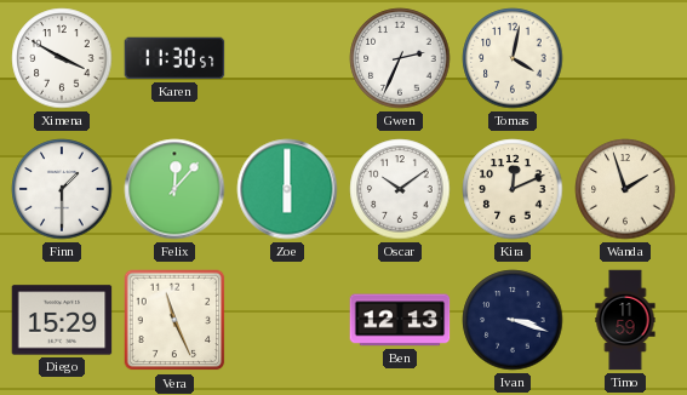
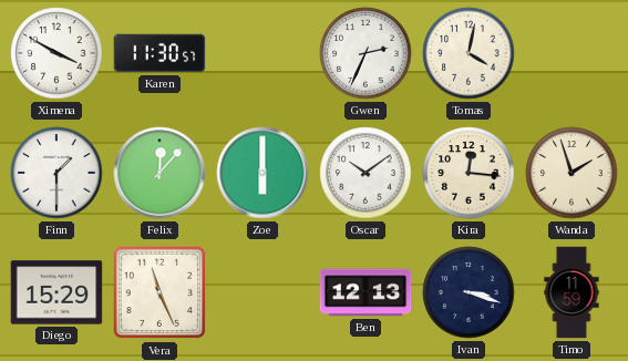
Kira: 12:11 -> 12:16
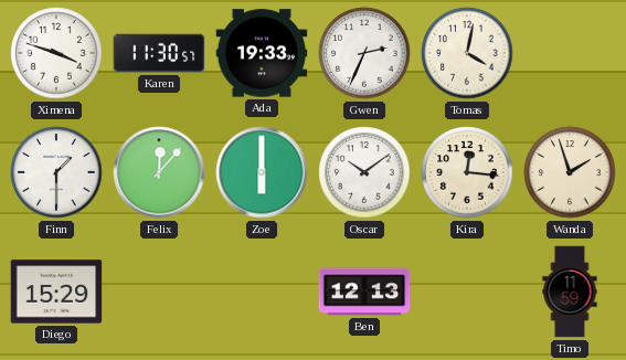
Ximena: 3:50 -> 3:48
Ada: none -> 19:33
Vera: 11:26 -> none
Ivan: 3:18 -> none
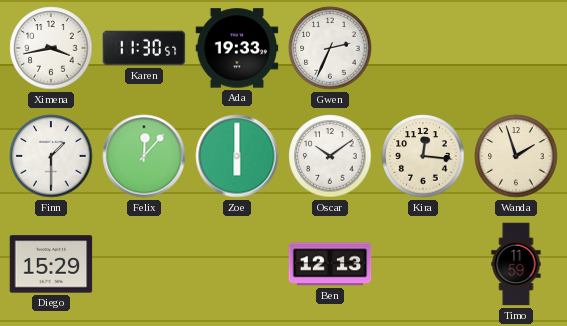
Ximena: 3:48 -> 3:43
Tomas: 4:02 -> none
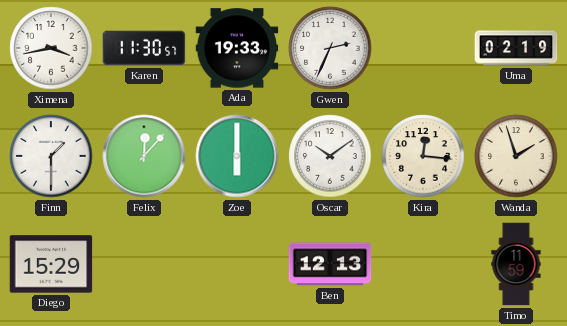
Uma: none -> 02:19
